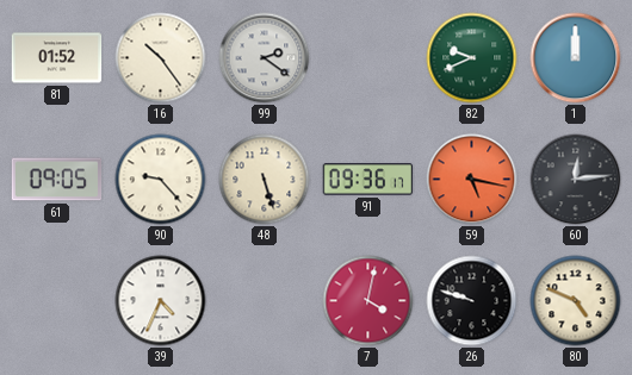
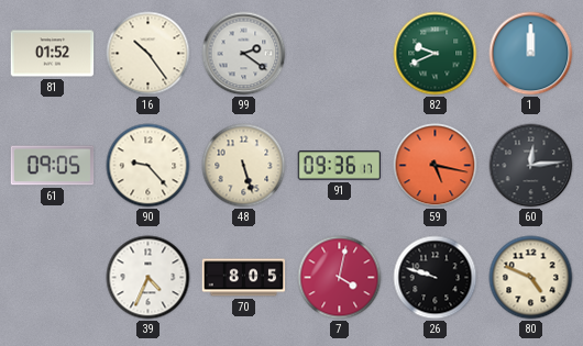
70: none -> 8:05
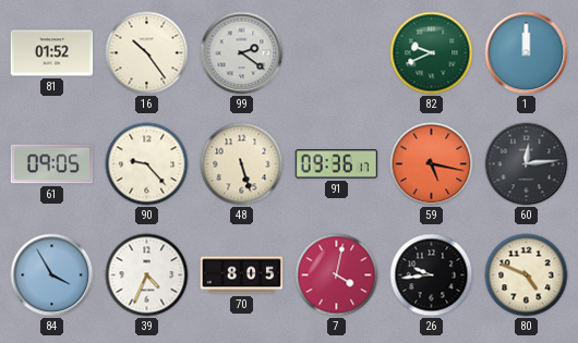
84: none -> 3:55
26: 9:48 -> 9:44
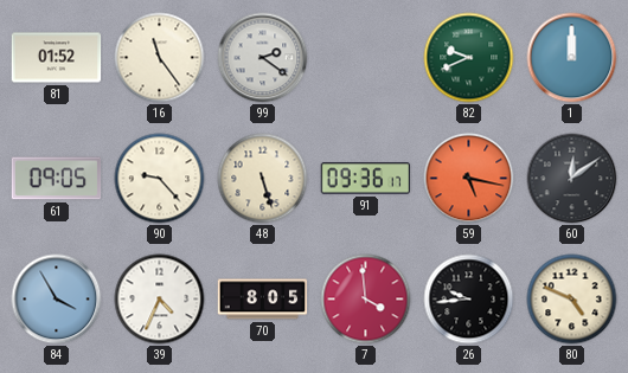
16: 10:24 -> 11:24
60: 12:14 -> 12:09
7: 4:02 -> 3:59
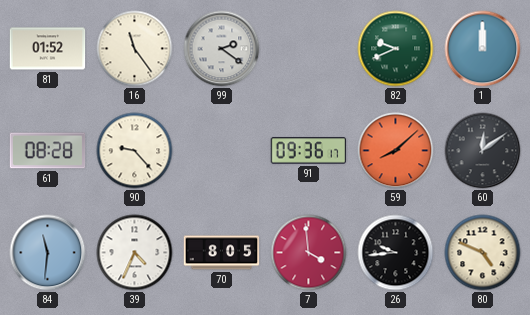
61: 09:05 -> 08:28
48: 5:27 -> none
59: 5:17 -> 8:08
84: 3:55 -> 11:31
